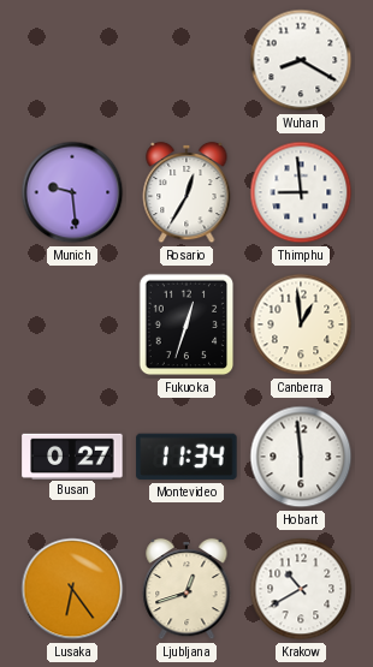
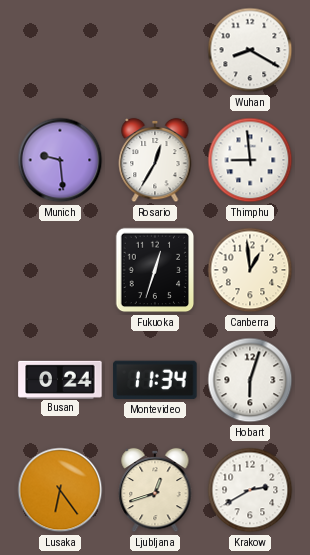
Busan: 0:27 -> 0:24
Hobart: 5:59 -> 6:03
Krakow: 10:40 -> 2:40
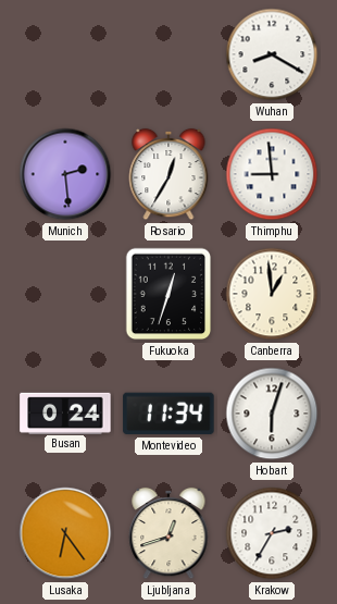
Munich: 9:29 -> 2:29
Krakow: 2:40 -> 2:35
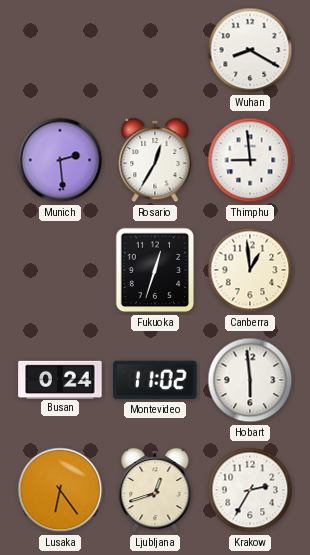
Montevideo: 11:34 -> 11:02
Hobart: 6:03 -> 5:59
